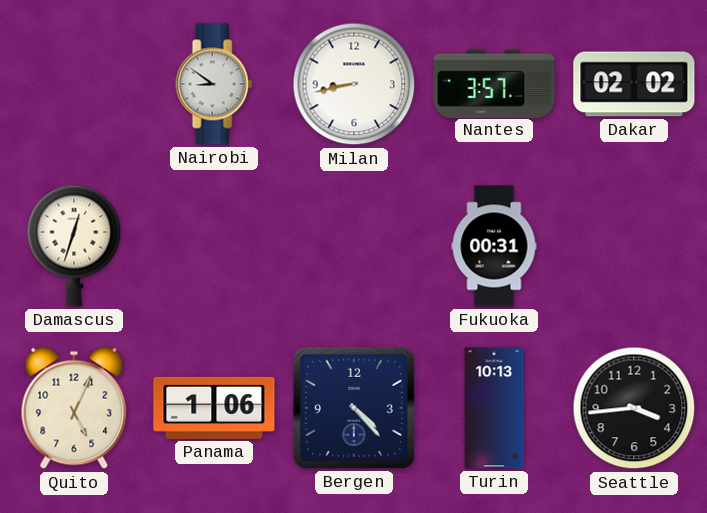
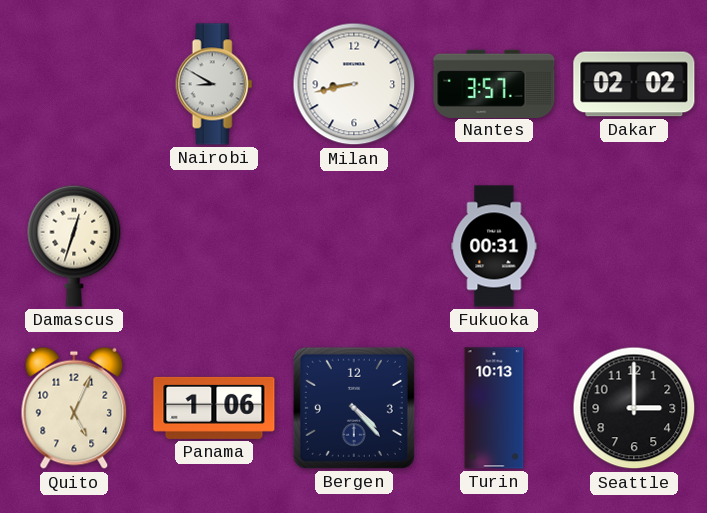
Nairobi: 8:51 -> 8:50
Seattle: 3:44 -> 3:00
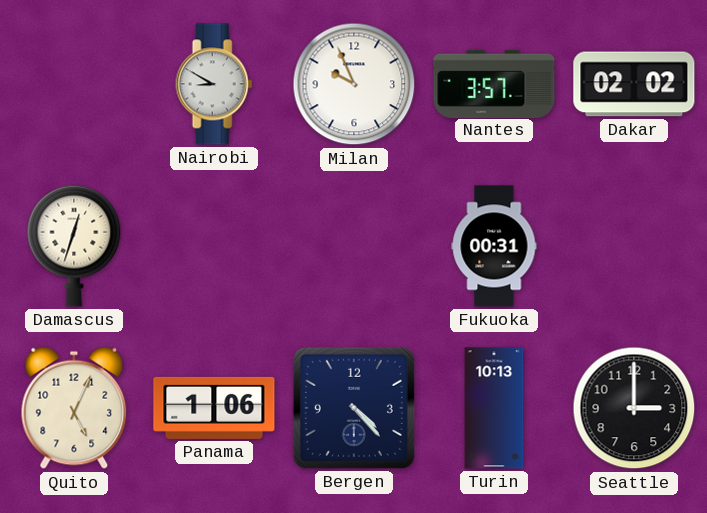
Milan: 8:43 -> 9:56
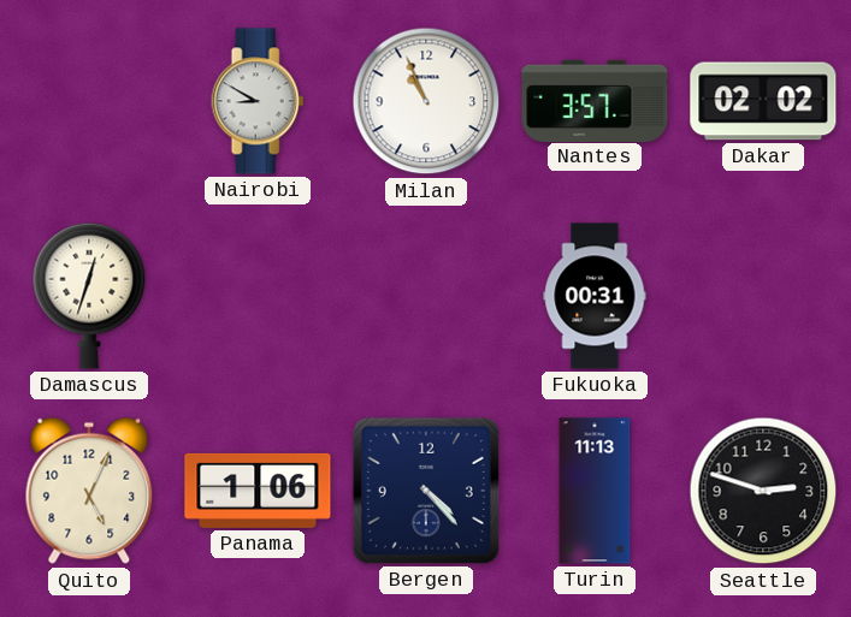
Milan: 9:56 -> 10:56
Turin: 10:13 -> 11:13
Seattle: 3:00 -> 2:48
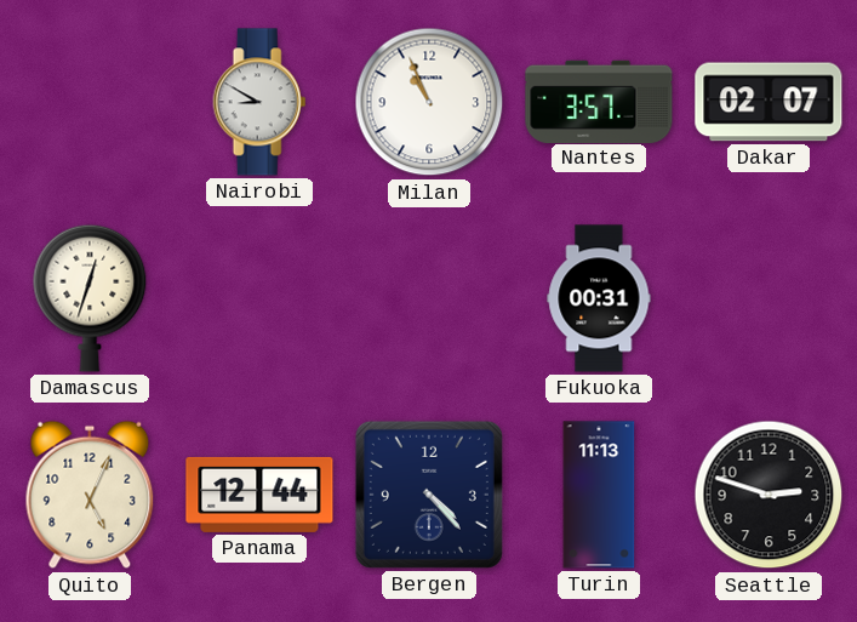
Dakar: 02:02 -> 02:07
Panama: 1:06 -> 12:44
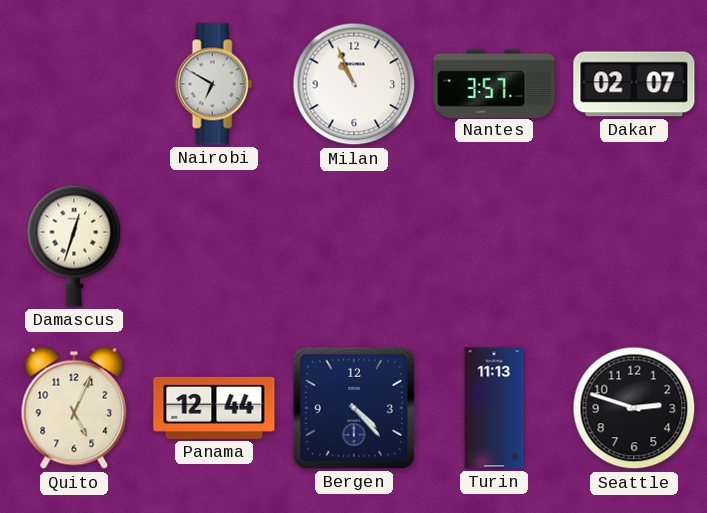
Nairobi: 8:50 -> 6:50
Fukuoka: 00:31 -> none
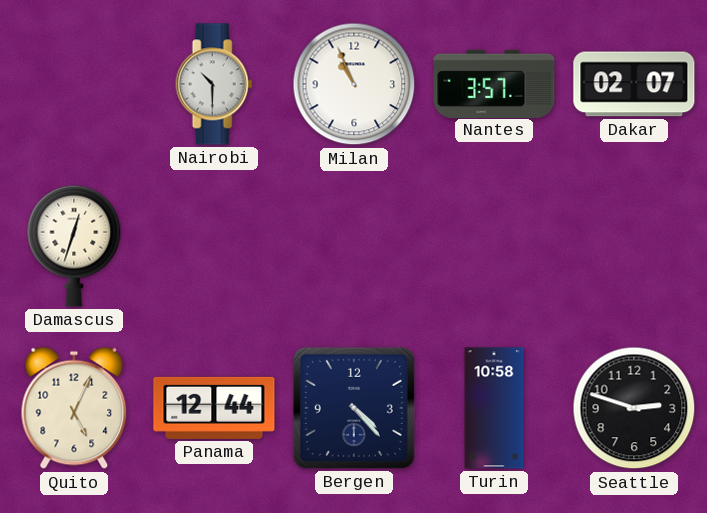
Nairobi: 6:50 -> 10:30
Turin: 11:13 -> 10:58
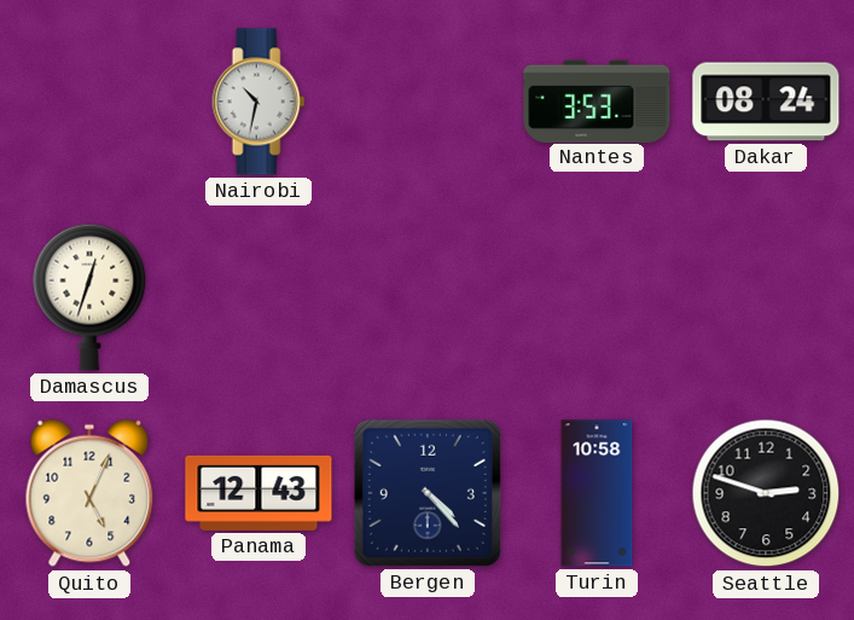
Nairobi: 10:30 -> 10:32
Milan: 10:56 -> none
Nantes: 3:57 -> 3:53
Dakar: 02:07 -> 08:24
Panama: 12:44 -> 12:43
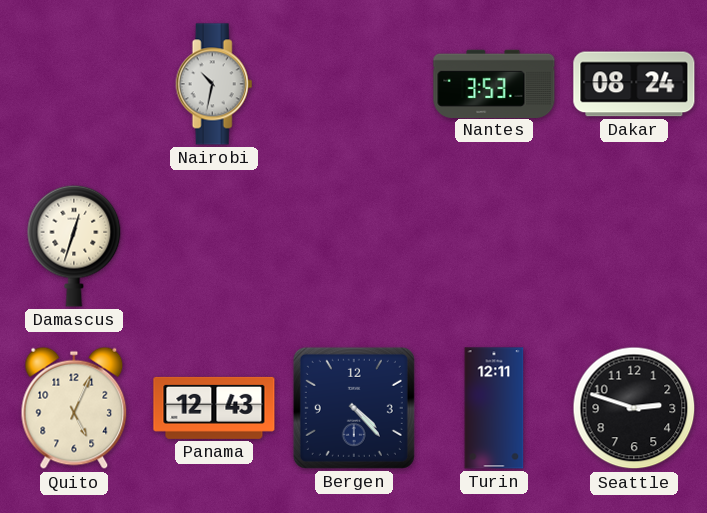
Turin: 10:58 -> 12:11
